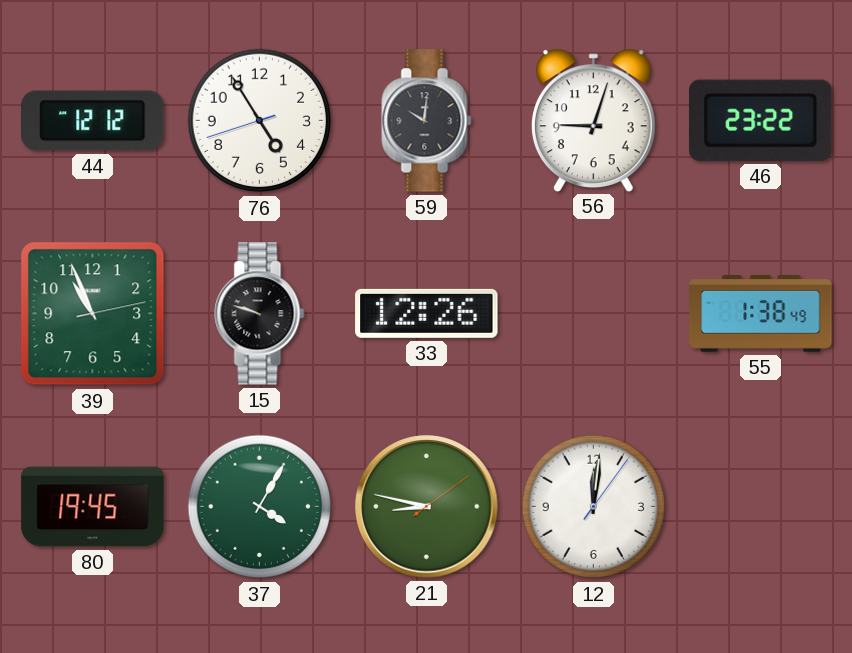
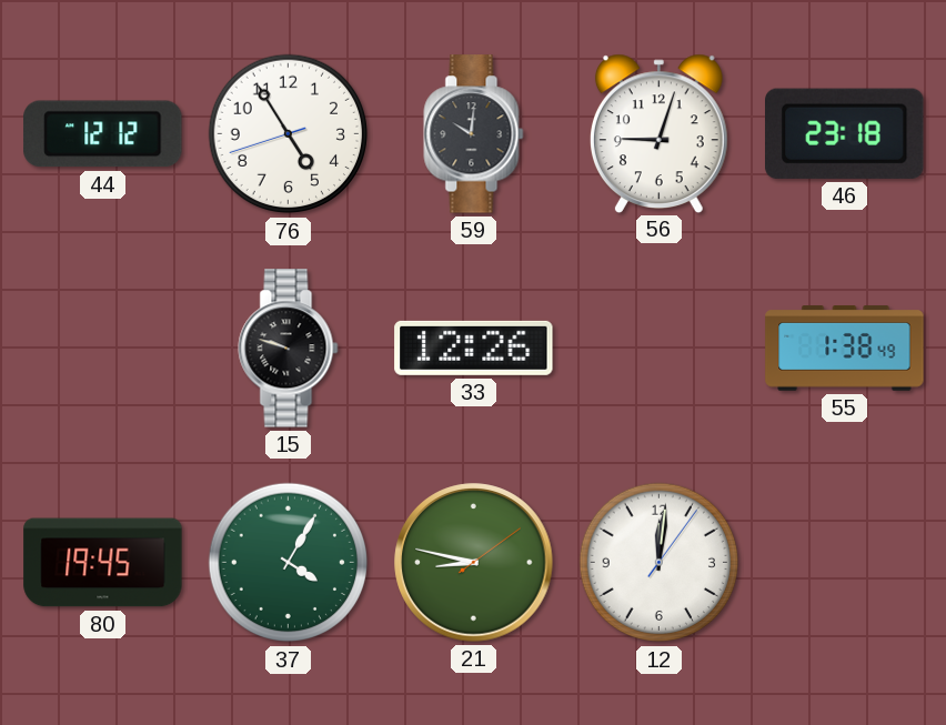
46: 23:22 -> 23:18
39: 10:56 -> none
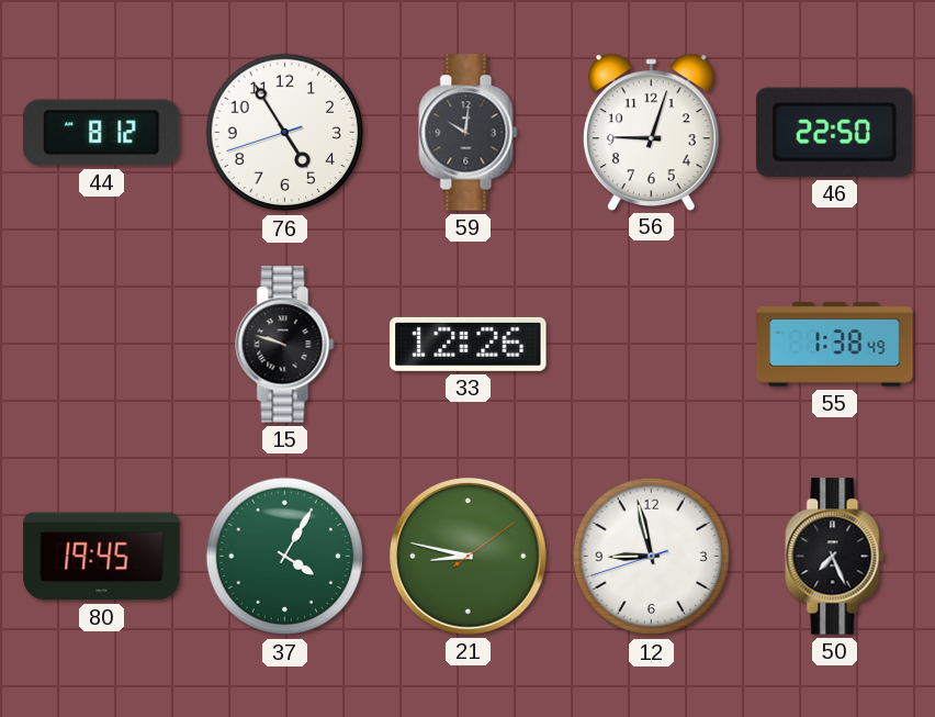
44: 12:12 -> 8:12
46: 23:18 -> 22:50
12: 12:01 -> 8:57
50: none -> 7:26
